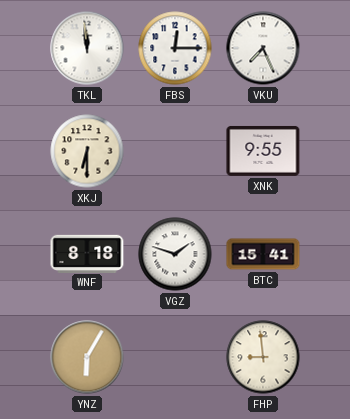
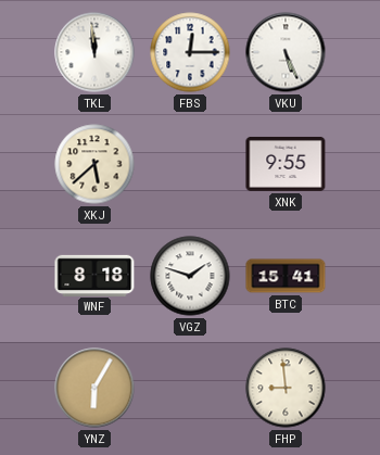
VKU: 7:26 -> 5:26
XKJ: 6:30 -> 5:38
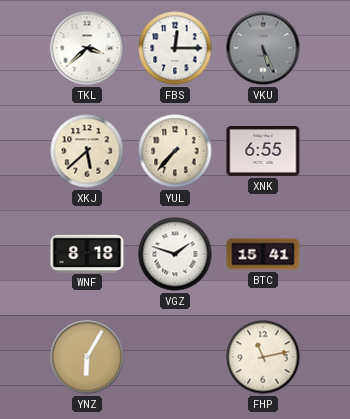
TKL: 11:59 -> 3:38
VKU dial: white -> grey
YUL: none -> 7:37
XNK: 9:55 -> 6:55
FHP: 8:59 -> 11:13
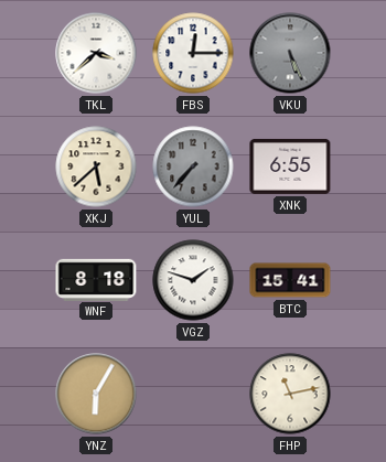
YUL dial: cream -> grey
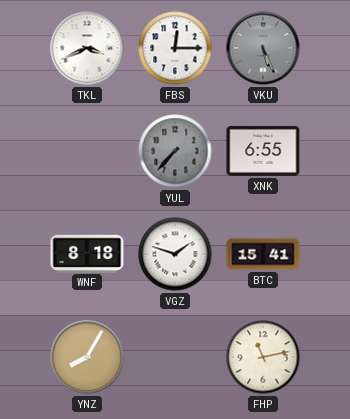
TKL: 3:38 -> 3:41
XKJ: 5:38 -> none
YNZ: 6:05 -> 8:05
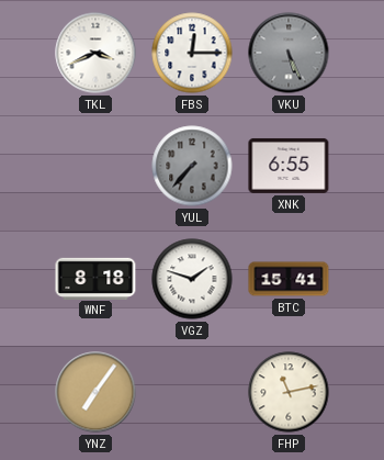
YNZ: 8:05 -> 7:06
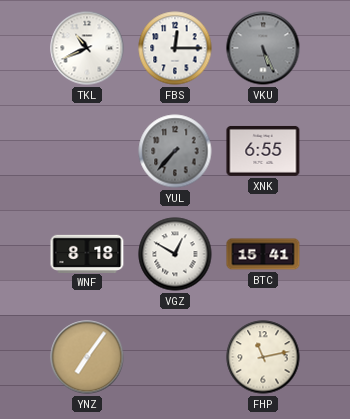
TKL: 3:41 -> 10:41
VGZ: 1:48 -> 12:50
